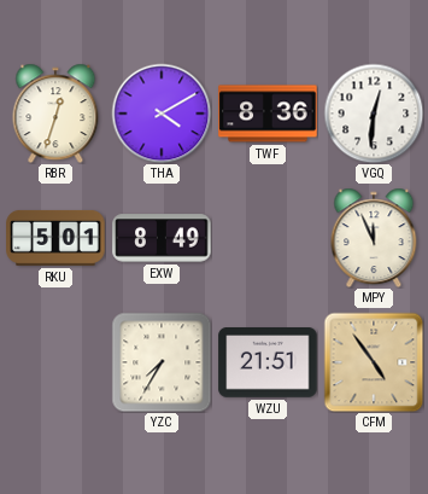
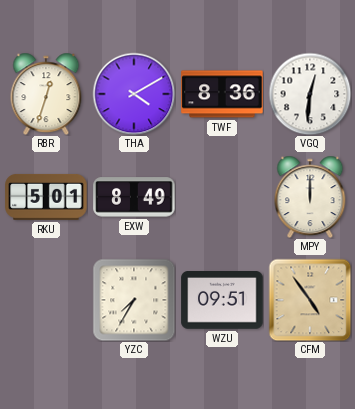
MPY: 11:56 -> 12:00
WZU: 21:51 -> 09:51
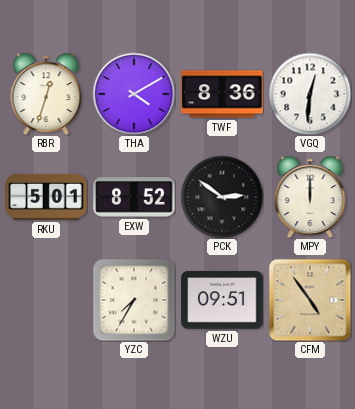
EXW: 8:49 -> 8:52
PCK: none -> 2:51
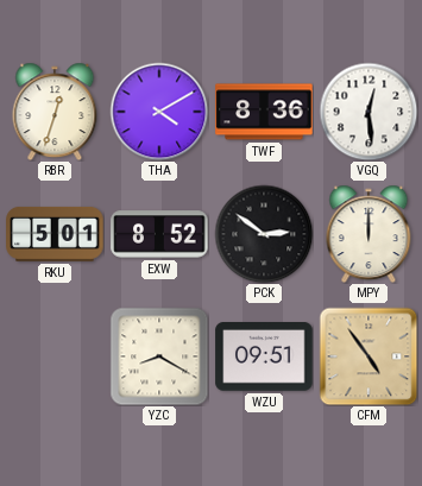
VGQ: 12:31 -> 12:29
YZC: 7:35 -> 8:20
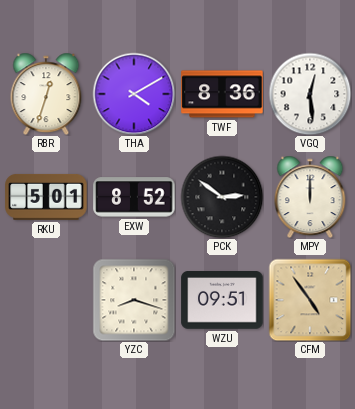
YZC: 8:20 -> 8:18
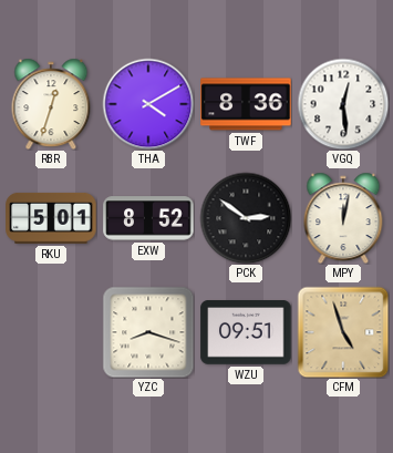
MPY: 12:00 -> 12:02
CFM: 4:54 -> 4:57
